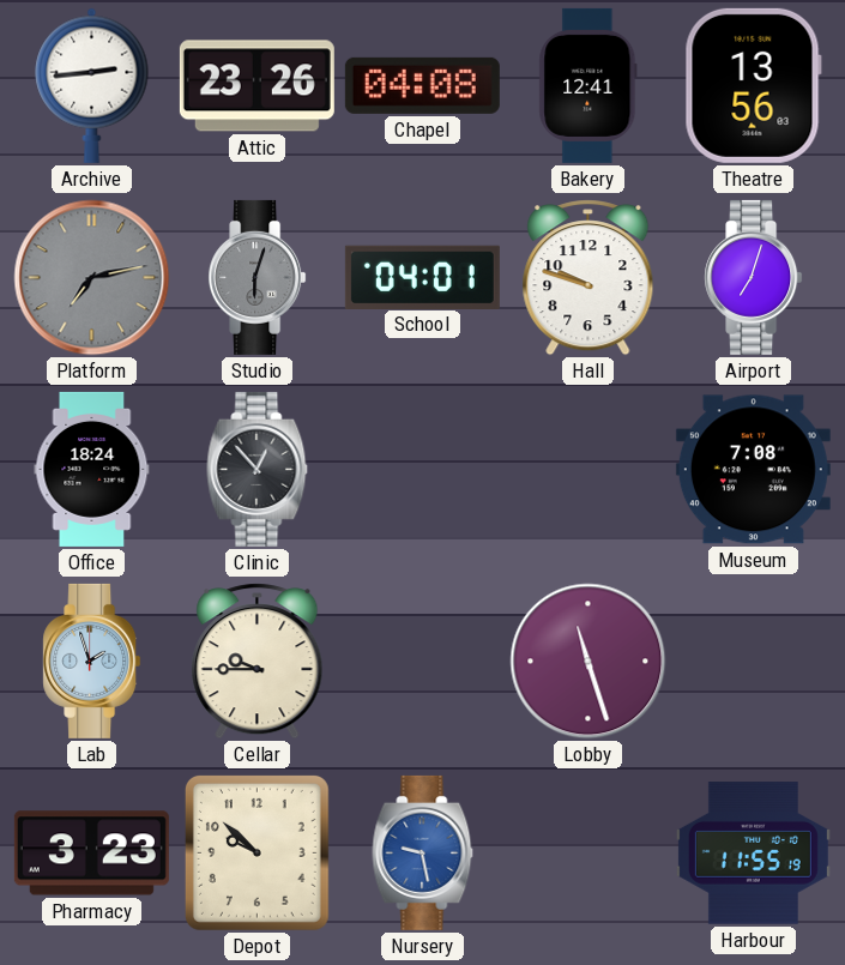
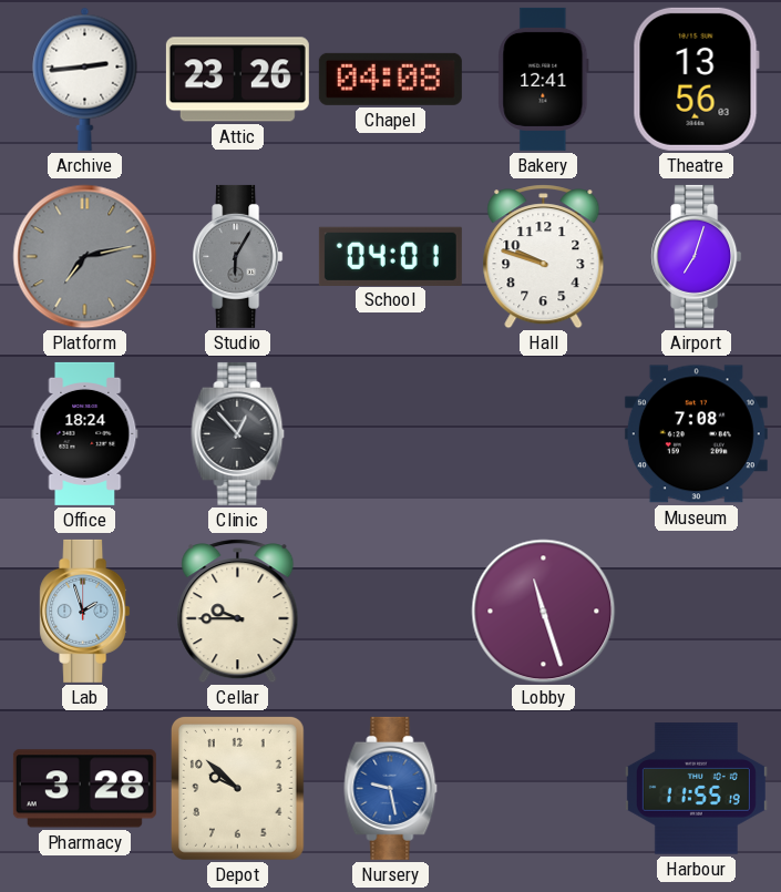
Studio: 6:03 -> 6:05
Pharmacy: 3:23 -> 3:28
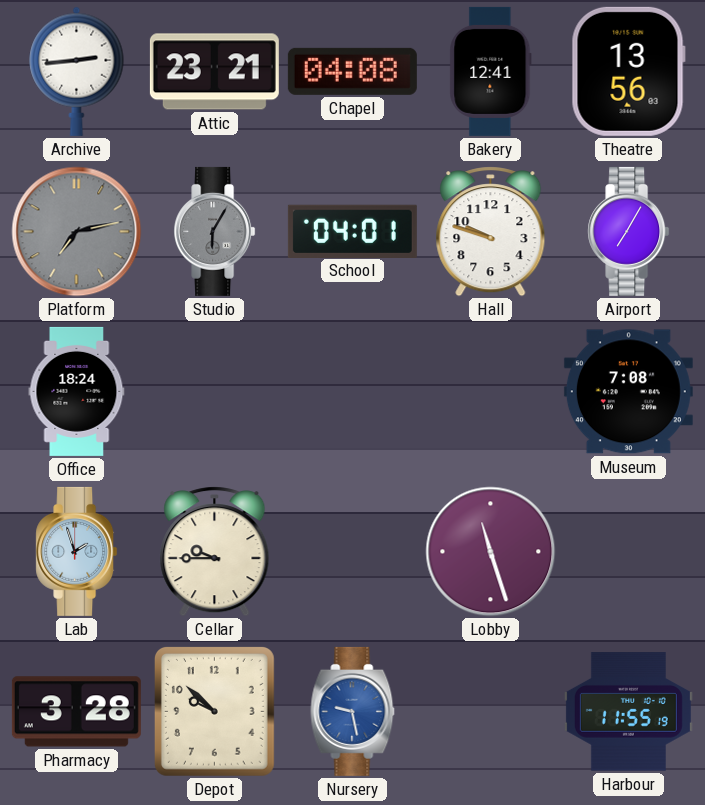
Attic: 23:26 -> 23:21
Airport: 7:03 -> 7:05
Clinic: 12:53 -> none
